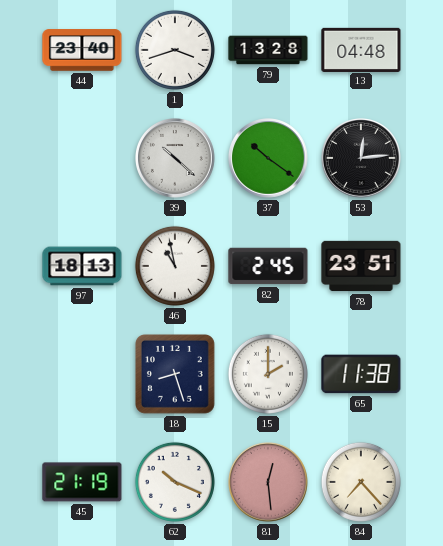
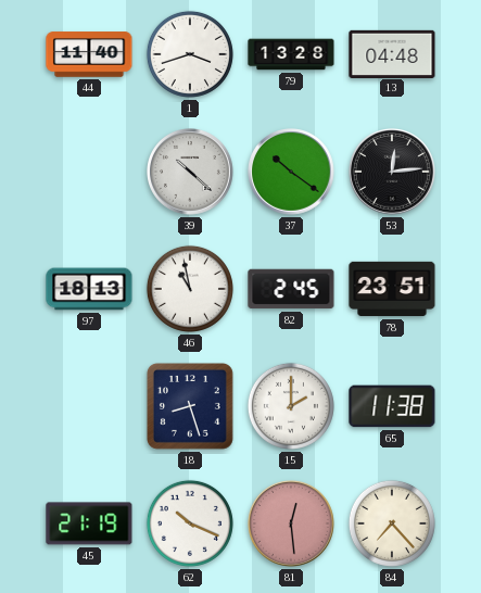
44: 23:40 -> 11:40
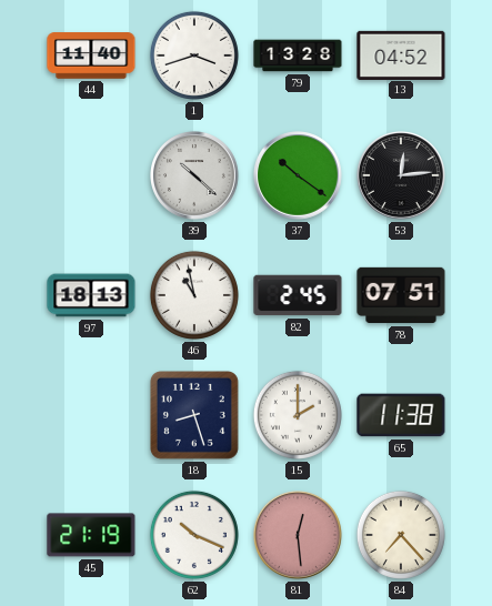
13: 04:48 -> 04:52
78: 23:51 -> 07:51
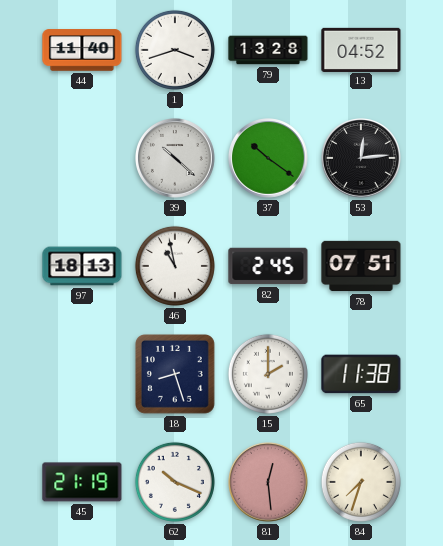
84: 7:23 -> 7:33
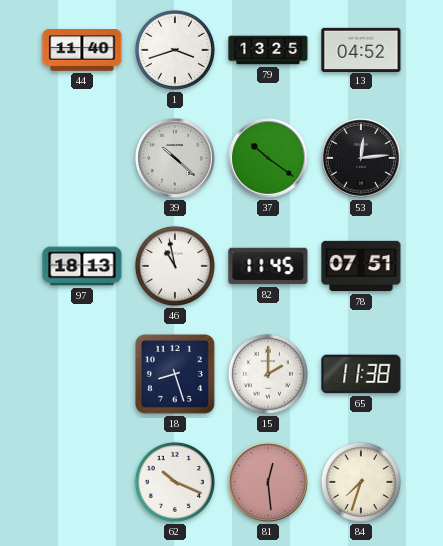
79: 13:28 -> 13:25
82: 2:45 -> 11:45
45: 21:19 -> none
